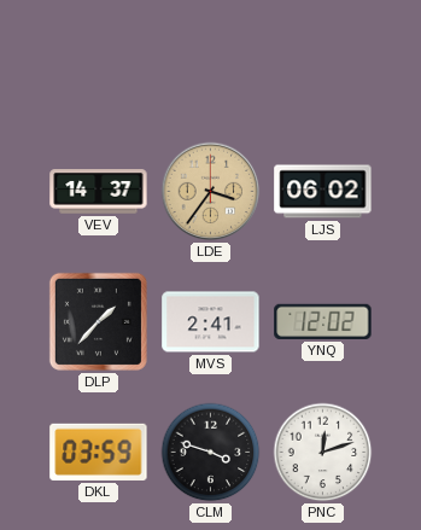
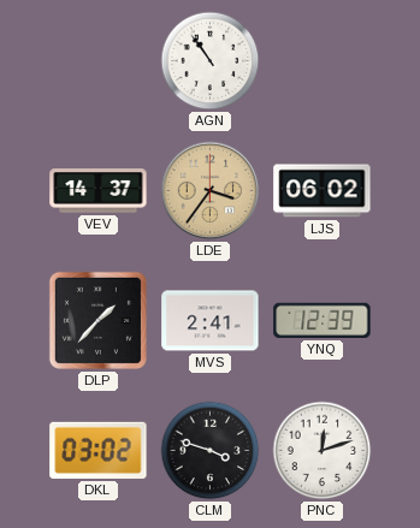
AGN: none -> 10:54
YNQ: 12:02 -> 12:39
DKL: 03:59 -> 03:02
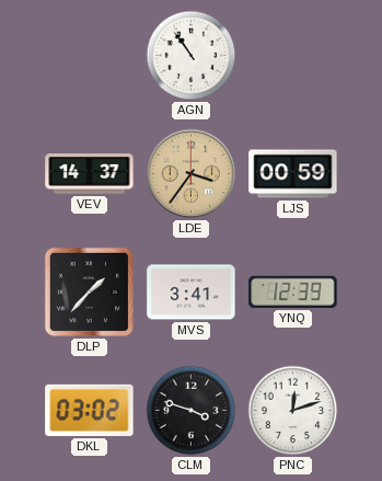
LJS: 06:02 -> 00:59
MVS: 2:41 -> 3:41
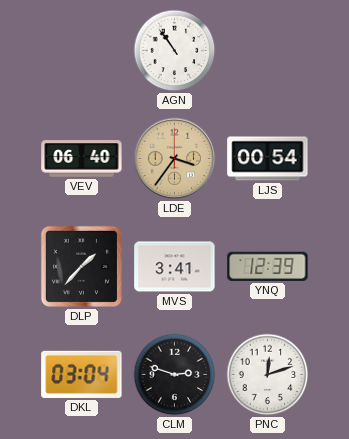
VEV: 14:37 -> 06:40
LJS: 00:59 -> 00:54
DKL: 03:02 -> 03:04
CLM: 3:48 -> 2:48
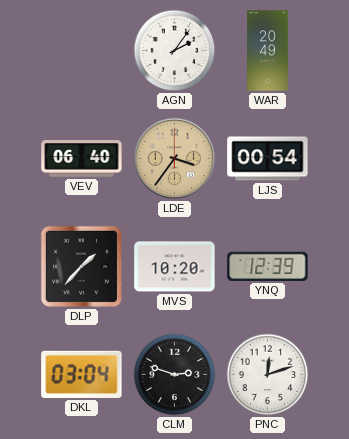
AGN: 10:54 -> 2:06
WAR: none -> 20:49
MVS: 3:41 -> 10:20
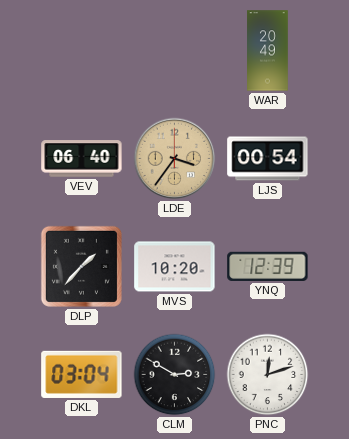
AGN: 2:06 -> none
CLM: 2:48 -> 2:50
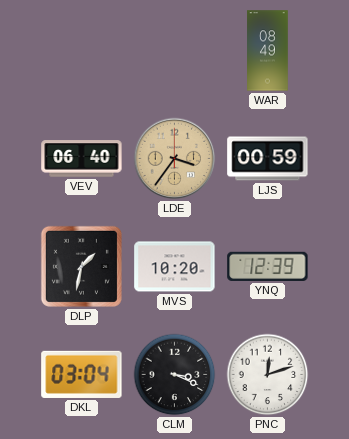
WAR: 20:49 -> 08:49
LJS: 00:54 -> 00:59
DLP: 1:37 -> 1:32
CLM: 2:50 -> 3:19
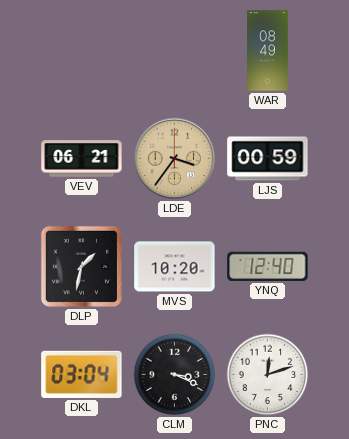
VEV: 06:40 -> 06:21
YNQ: 12:39 -> 12:40
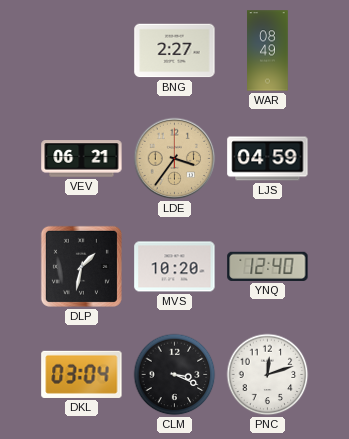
BNG: none -> 2:27
LJS: 00:59 -> 04:59
